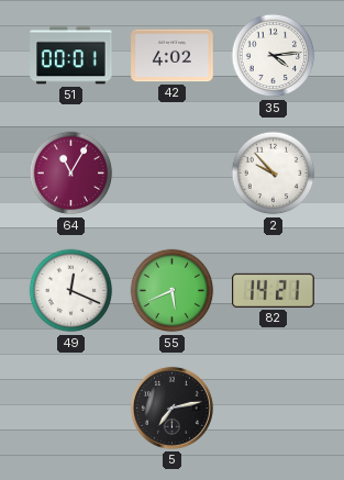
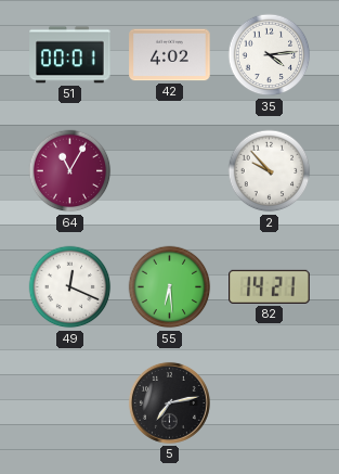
55: 5:41 -> 6:29
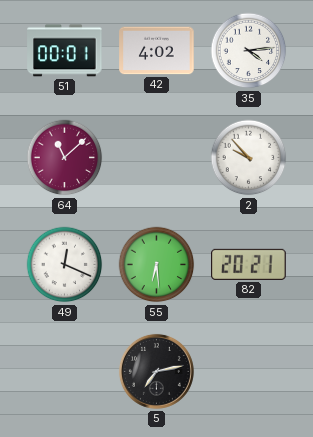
64: 11:05 -> 11:08
82: 14:21 -> 20:21
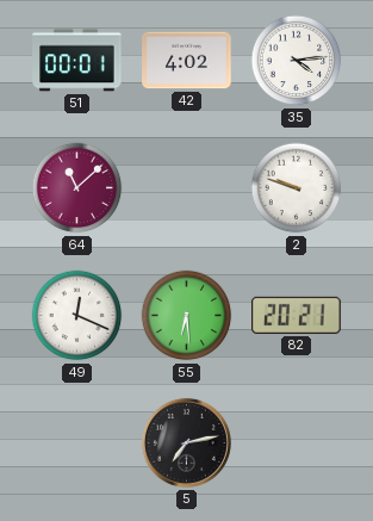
2: 9:53 -> 9:48
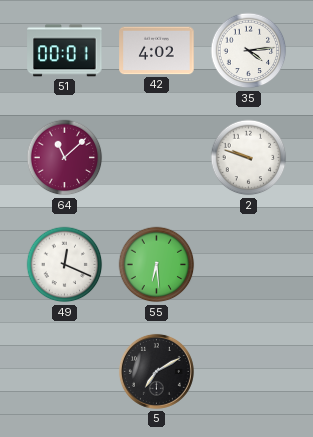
82: 20:21 -> none
5: 7:13 -> 7:10
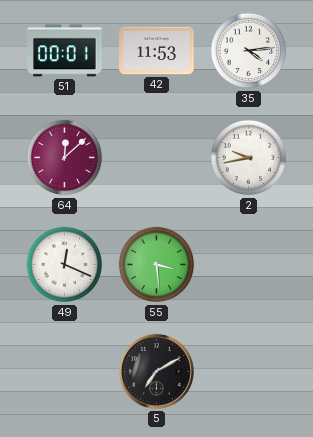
42: 4:02 -> 11:53
64: 11:08 -> 12:08
2: 9:48 -> 9:43
55: 6:29 -> 3:29
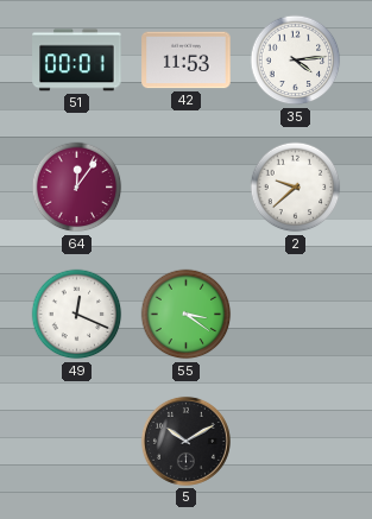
64: 12:08 -> 12:06
2: 9:43 -> 9:38
55: 3:29 -> 3:21
5: 7:10 -> 10:10
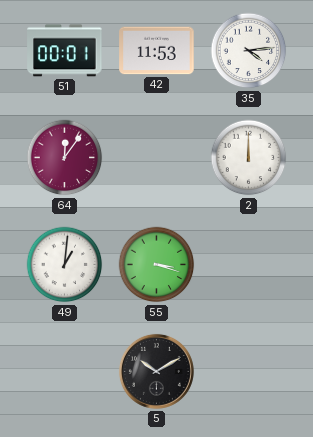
2: 9:38 -> 12:00
49: 12:19 -> 1:01
55: 3:21 -> 3:18
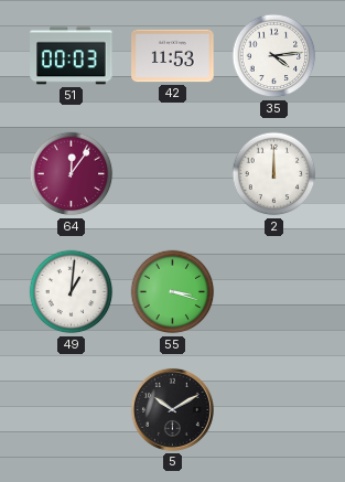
51: 00:01 -> 00:03
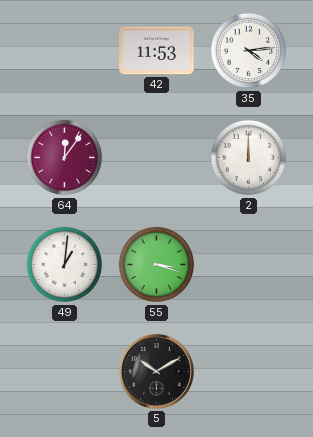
51: 00:03 -> none
